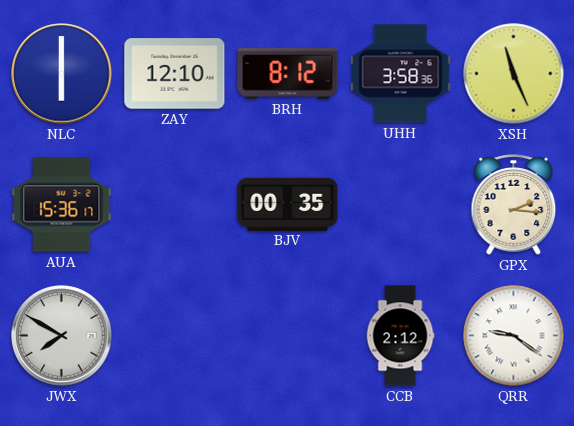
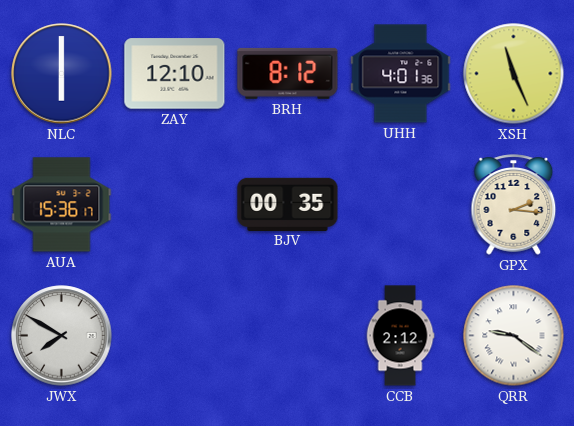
UHH: 3:58 -> 4:01
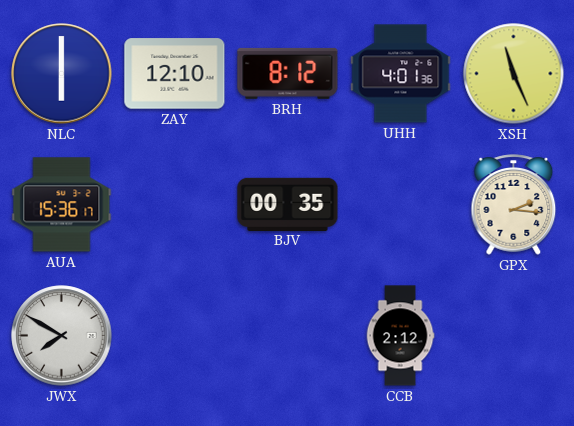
QRR: 9:21 -> none
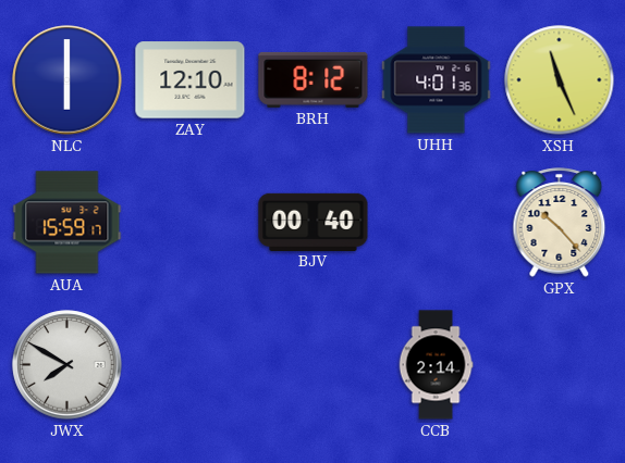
AUA: 15:36 -> 15:59
BJV: 00:35 -> 00:40
GPX: 2:16 -> 10:23
CCB: 2:12 -> 2:14
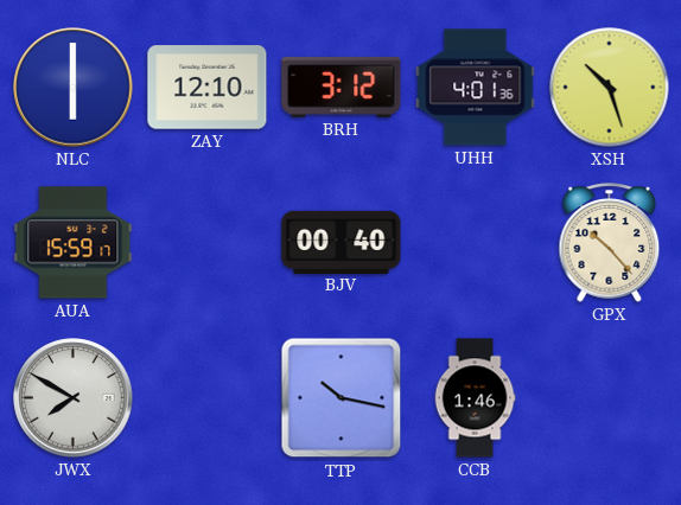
BRH: 8:12 -> 3:12
XSH: 11:26 -> 10:27
TTP: none -> 10:17
CCB: 2:14 -> 1:46
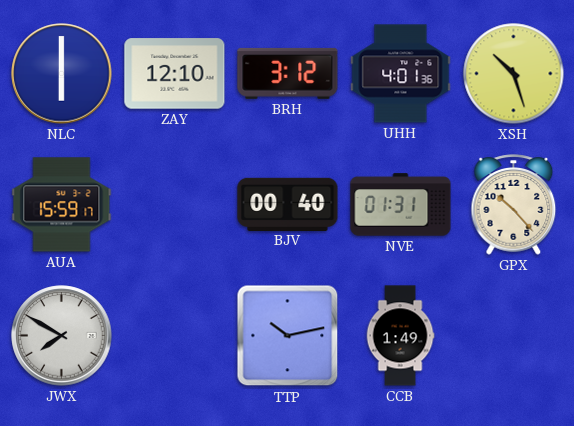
NVE: none -> 01:31
TTP: 10:17 -> 10:13
CCB: 1:46 -> 1:49
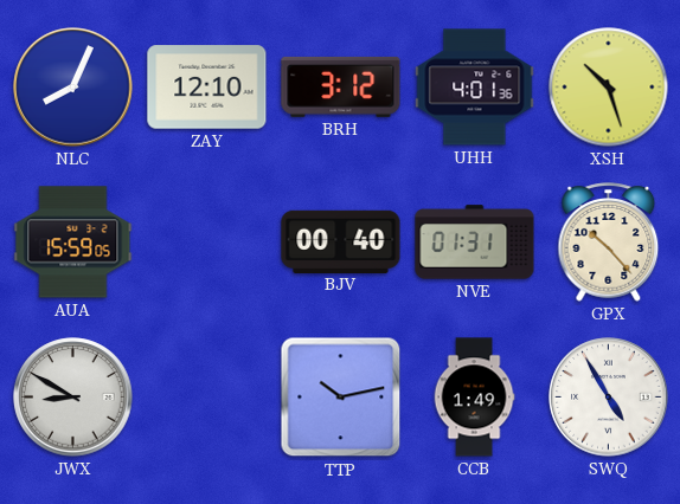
NLC: 6:00 -> 8:04
AUA: 15:59:17 -> 15:59:05
JWX: 7:50 -> 8:50
SWQ: none -> 4:55
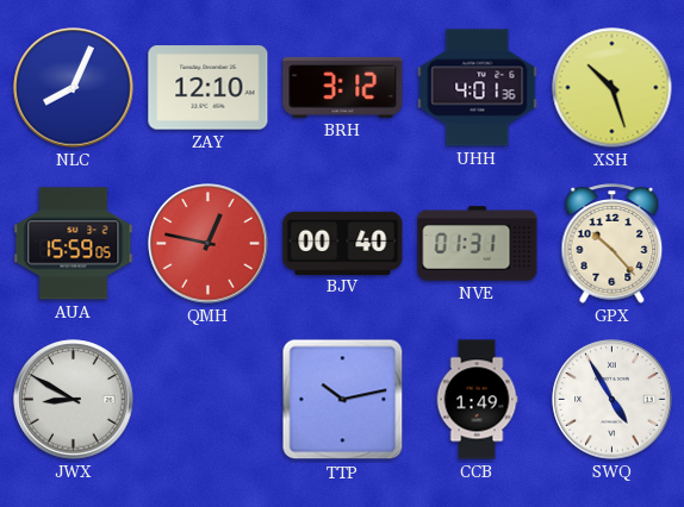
QMH: none -> 12:47
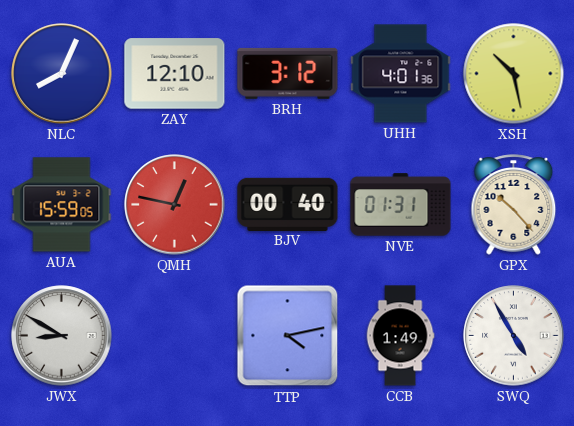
XSH: 10:27 -> 10:28
TTP: 10:13 -> 4:13
